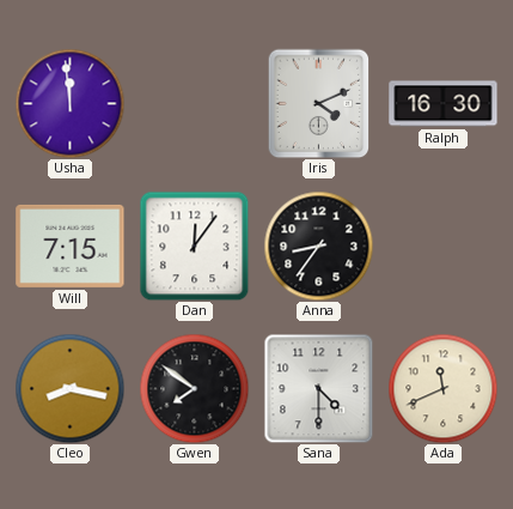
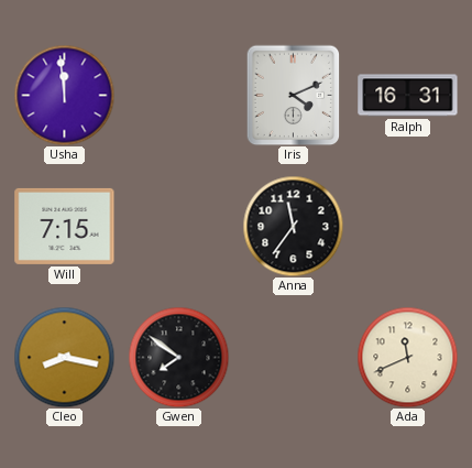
Ralph: 16:30 -> 16:31
Dan: 12:06 -> none
Anna: 8:36 -> 11:36
Sana: 4:30 -> none
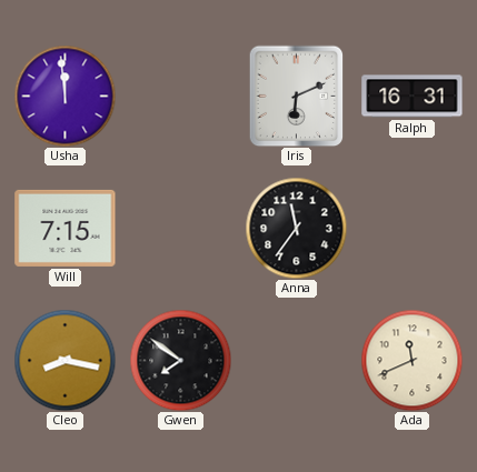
Iris: 4:11 -> 6:11
